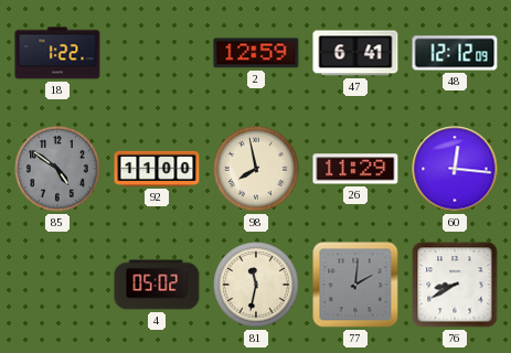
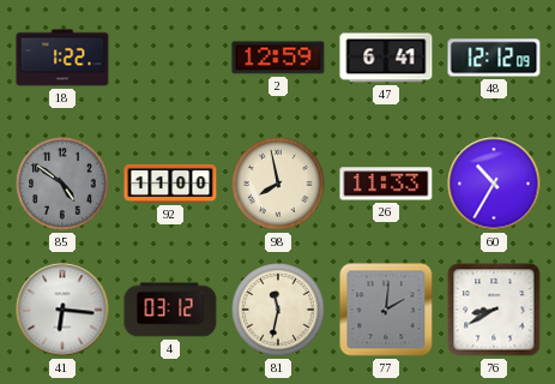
26: 11:29 -> 11:33
60: 12:16 -> 10:35
41: none -> 6:16
4: 05:02 -> 03:12
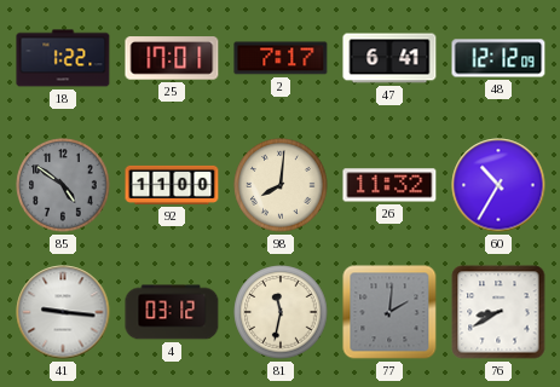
25: none -> 17:01
2: 12:59 -> 7:17
98: 7:58 -> 8:01
26: 11:33 -> 11:32
41: 6:16 -> 9:16
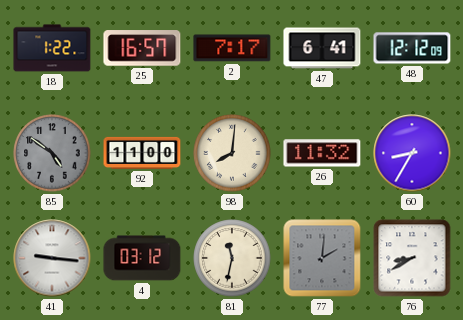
25: 17:01 -> 16:57
60: 10:35 -> 8:35
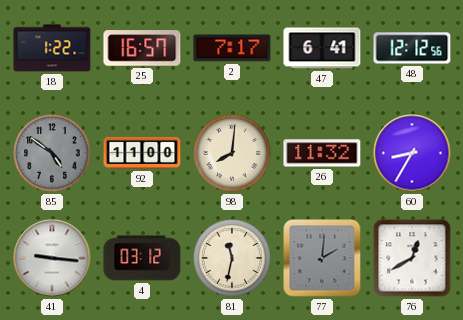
48: 12:12:09 -> 12:12:56
76: 8:40 -> 12:40
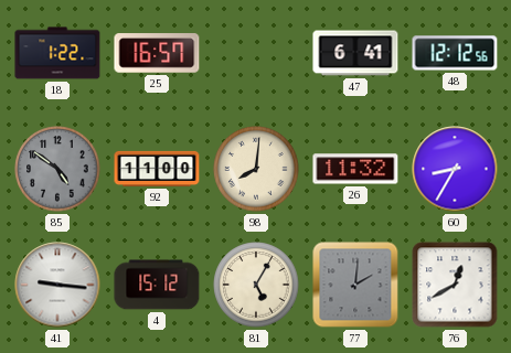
2: 7:17 -> none
4: 03:12 -> 15:12
81: 11:32 -> 5:05
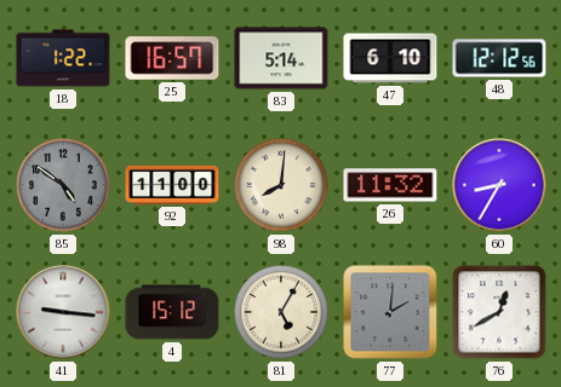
83: none -> 5:14
47: 6:41 -> 6:10
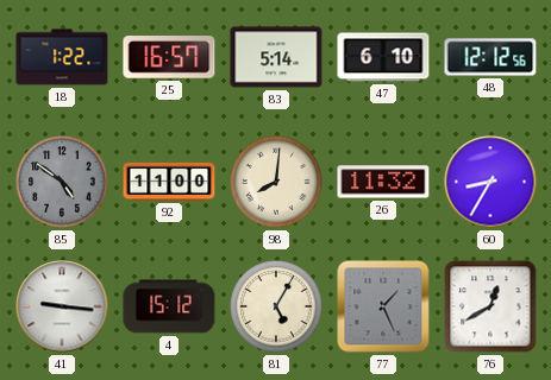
77: 2:01 -> 1:26
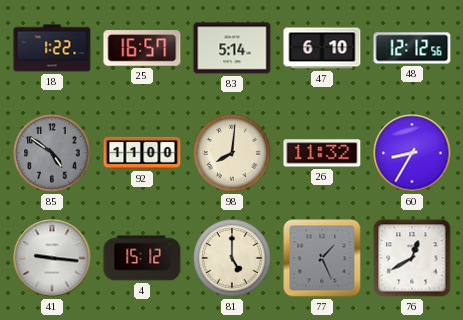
81: 5:05 -> 5:00
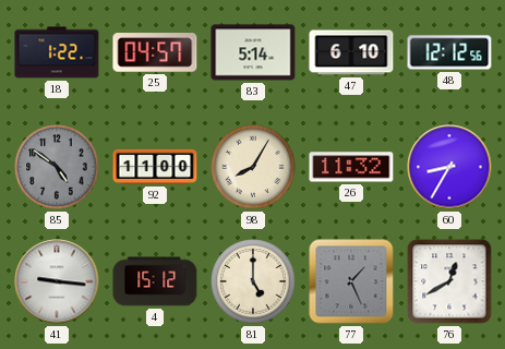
25: 16:57 -> 04:57
98: 8:01 -> 8:05
